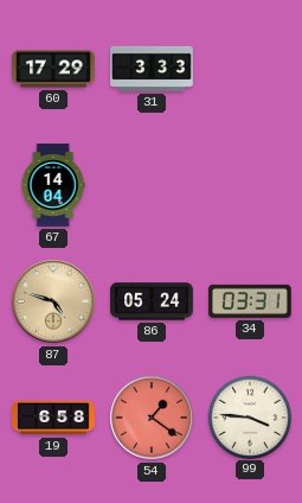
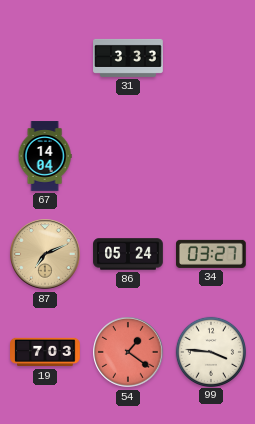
60: 17:29 -> none
87: 4:48 -> 7:11
34: 03:31 -> 03:27
19: 6:58 -> 7:03
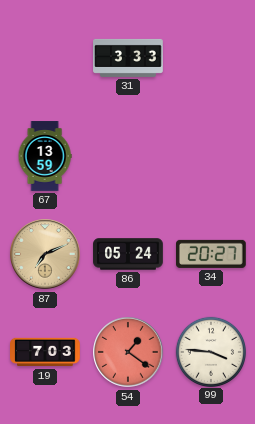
67: 14:04 -> 13:59
34: 03:27 -> 20:27
